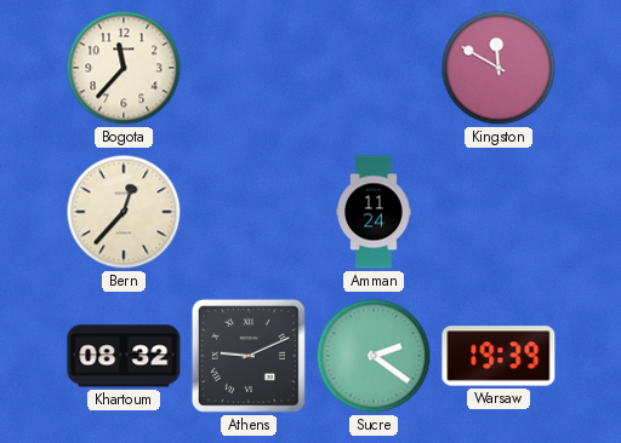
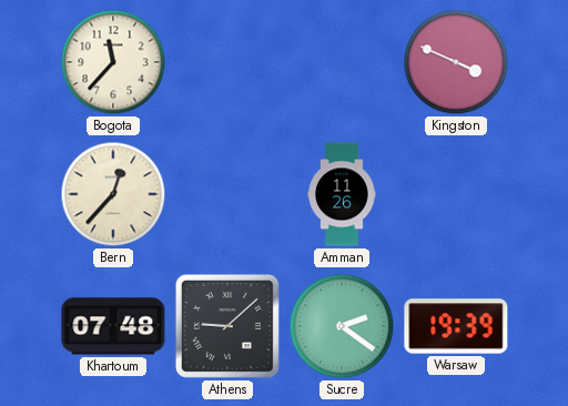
Kingston: 11:50 -> 3:49
Amman: 11:24 -> 11:26
Khartoum: 08:32 -> 07:48
Athens: 9:11 -> 9:08
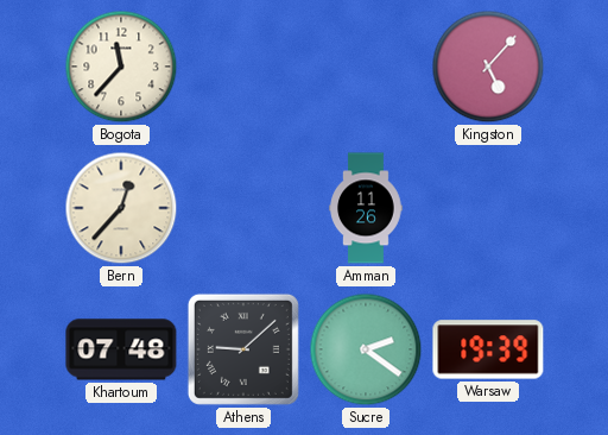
Kingston: 3:49 -> 5:07
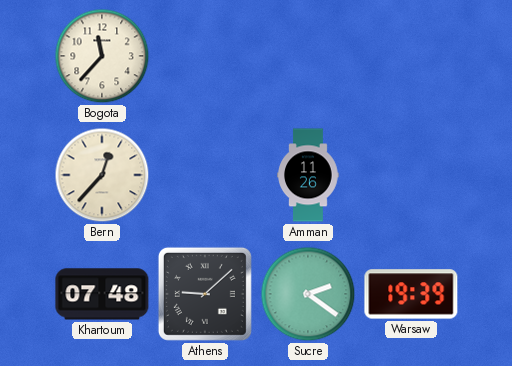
Kingston: 5:07 -> none
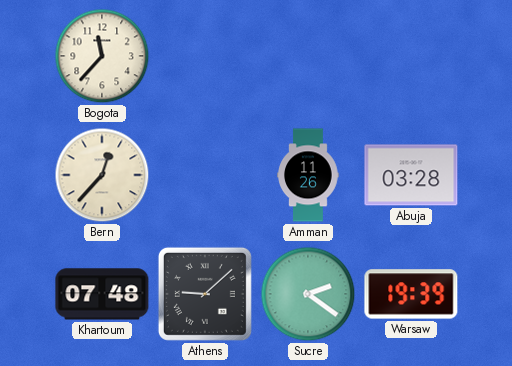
Abuja: none -> 03:28
